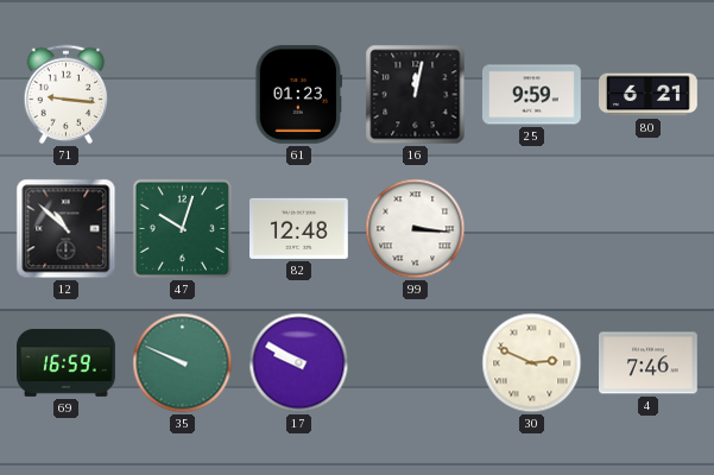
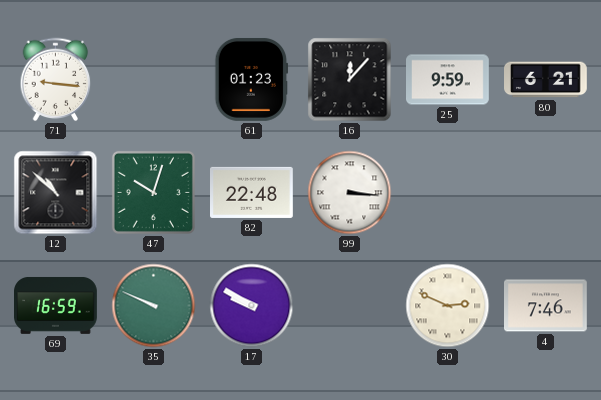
16: 12:02 -> 12:07
82: 12:48 -> 22:48
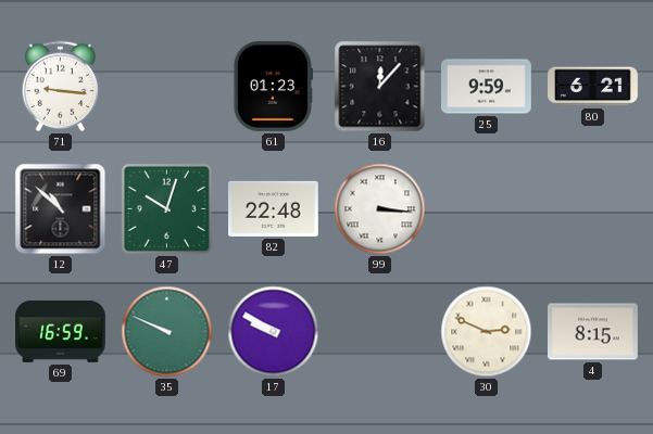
4: 7:46 -> 8:15
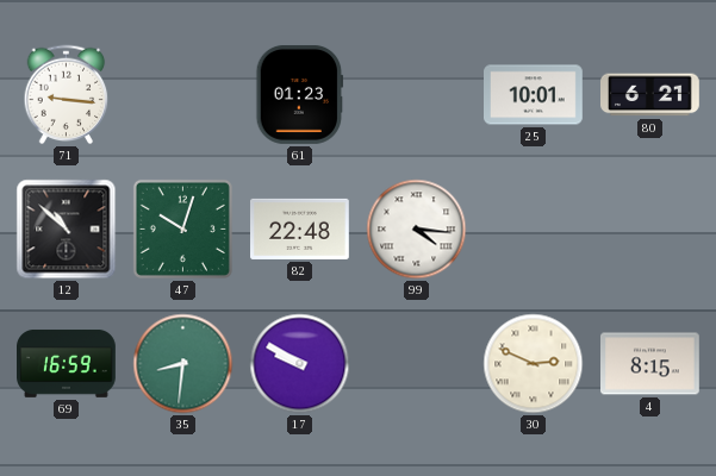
16: 12:07 -> none
25: 9:59 -> 10:01
99: 3:16 -> 4:16
35: 9:49 -> 8:31
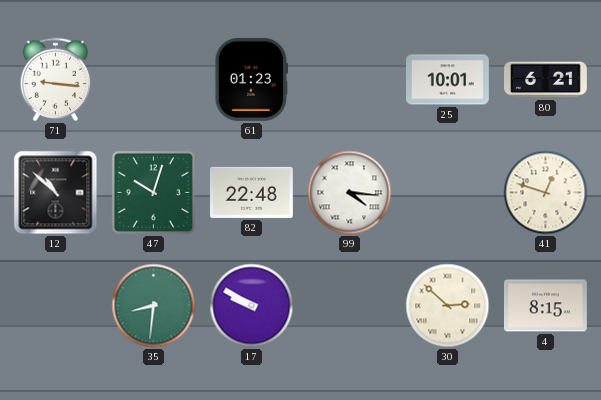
41: none -> 12:48
69: 16:59 -> none
30: 2:49 -> 2:52
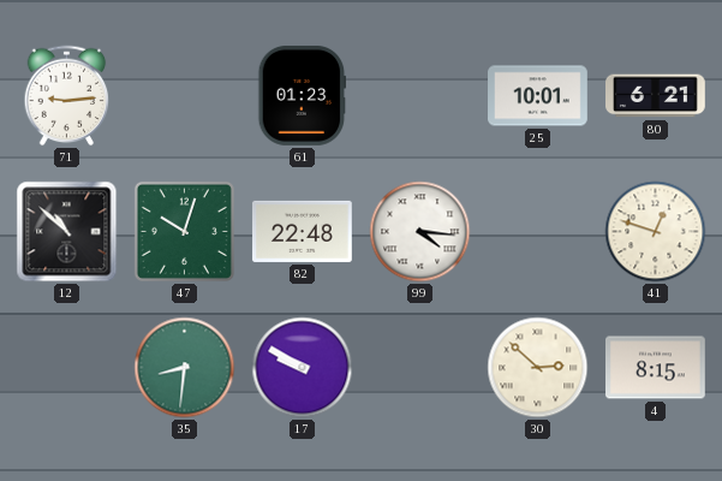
71: 9:16 -> 9:14
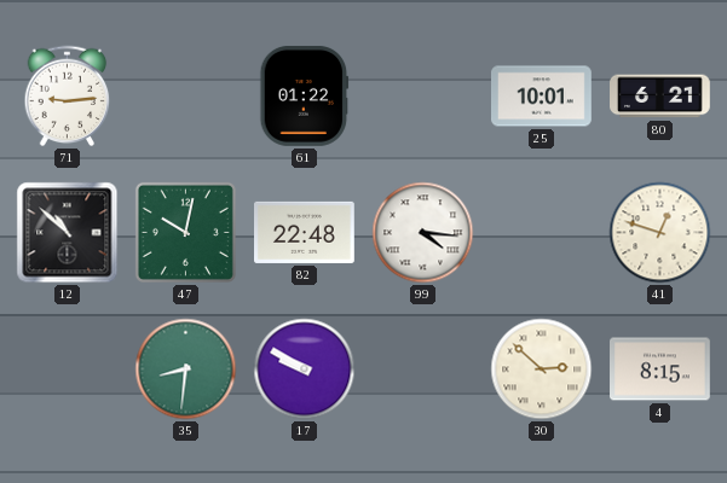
61: 01:23 -> 01:22
47: 10:03 -> 10:02
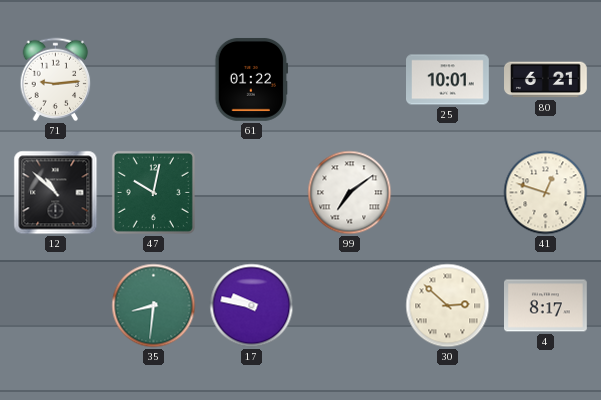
82: 22:48 -> none
99: 4:16 -> 7:09
17: 9:50 -> 9:47
4: 8:15 -> 8:17
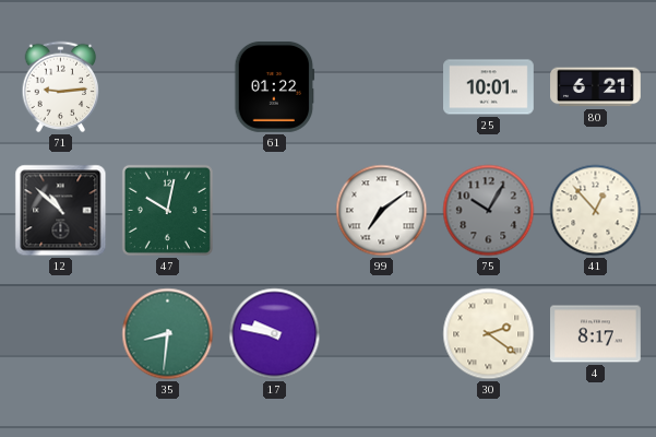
75: none -> 10:05
41: 12:48 -> 12:53
30: 2:52 -> 2:21
